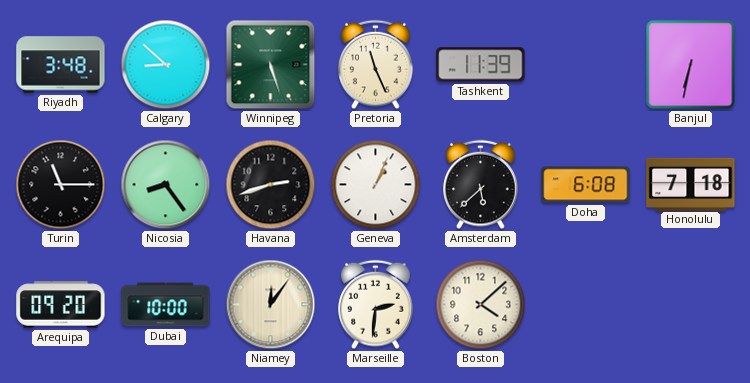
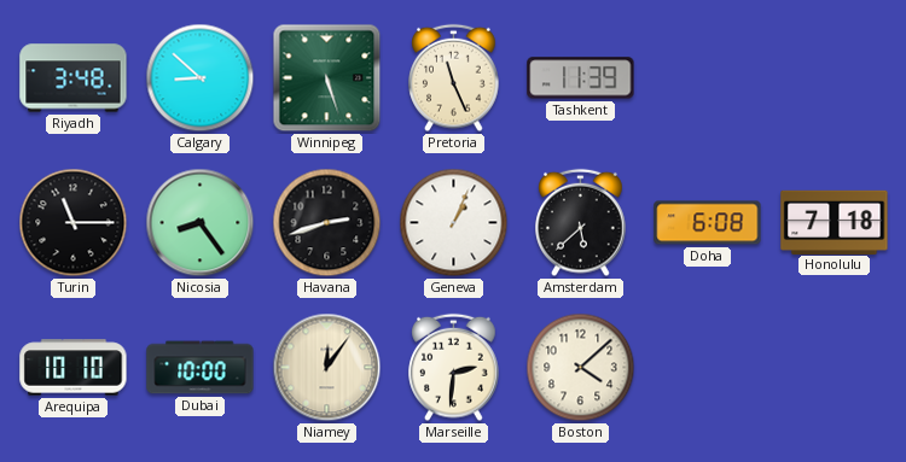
Banjul: 6:32 -> none
Arequipa: 09:20 -> 10:10
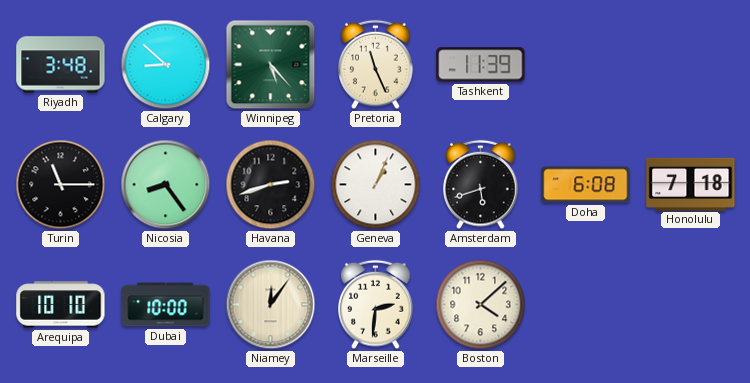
Winnipeg: 5:27 -> 5:23
Amsterdam: 5:38 -> 5:42
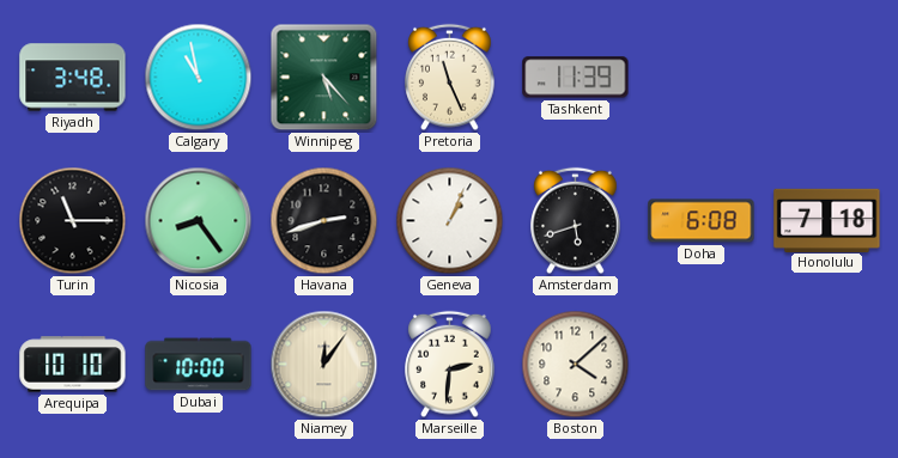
Calgary: 8:52 -> 10:58
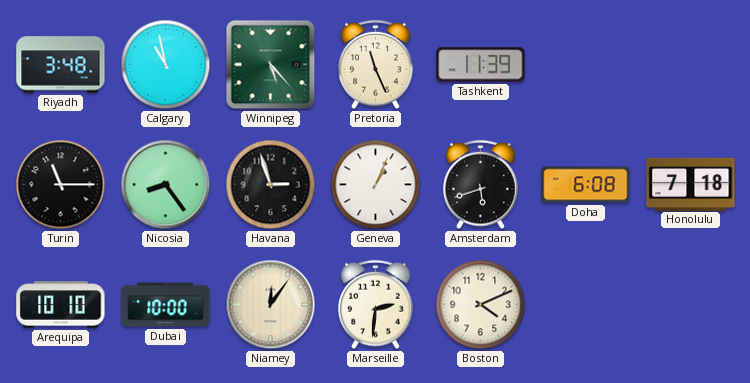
Havana: 2:42 -> 2:57
Boston: 4:08 -> 4:11
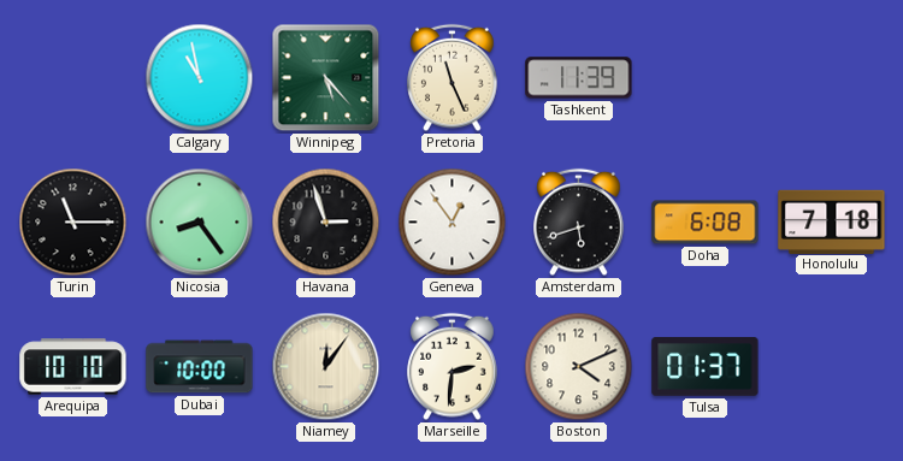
Riyadh: 3:48 -> none
Geneva: 1:04 -> 12:54
Tulsa: none -> 01:37
